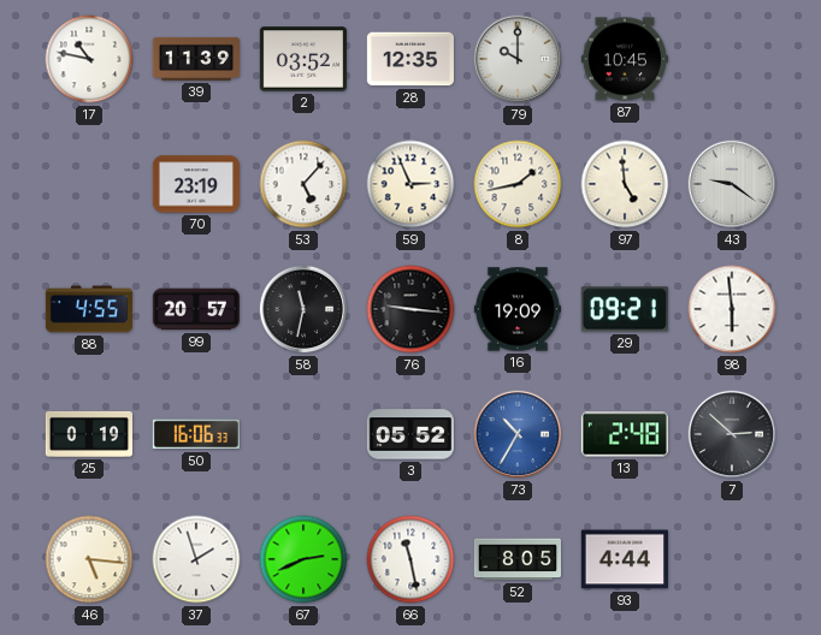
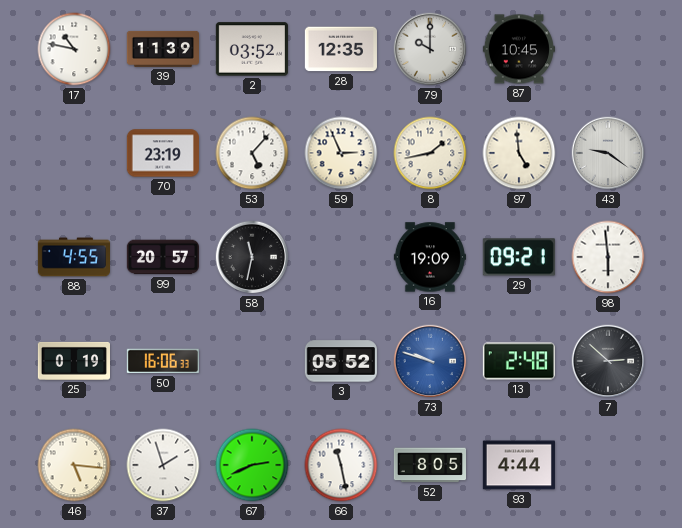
76: 9:16 -> none
73: 10:35 -> 9:48
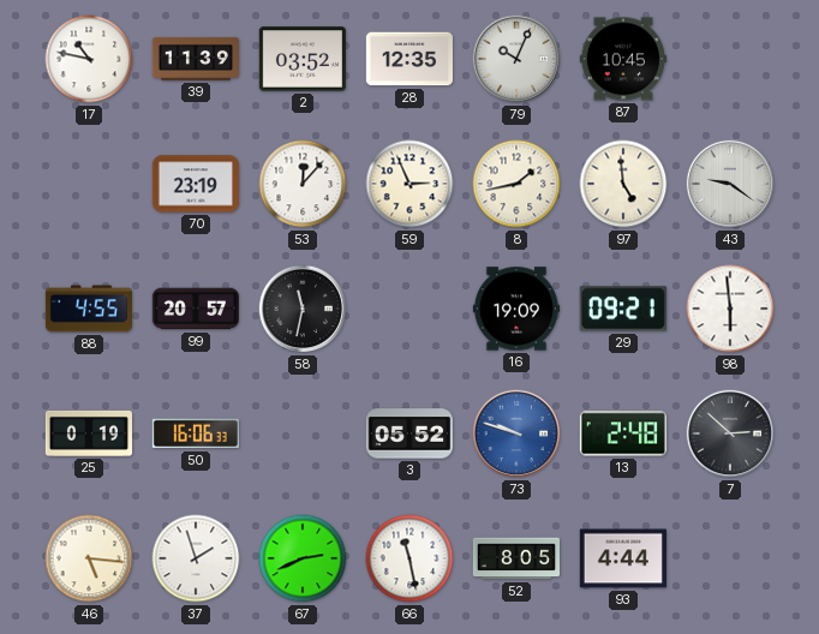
79: 10:00 -> 10:04
53: 5:07 -> 12:07
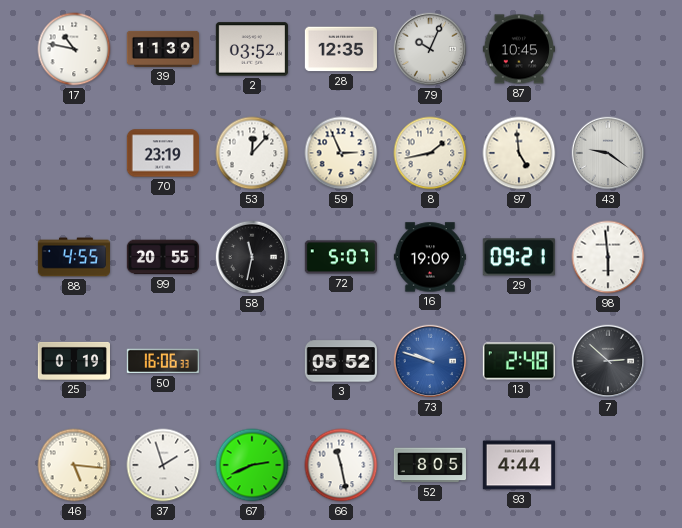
99: 20:57 -> 20:55
72: none -> 5:07
